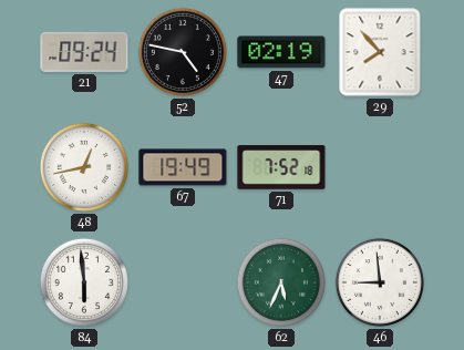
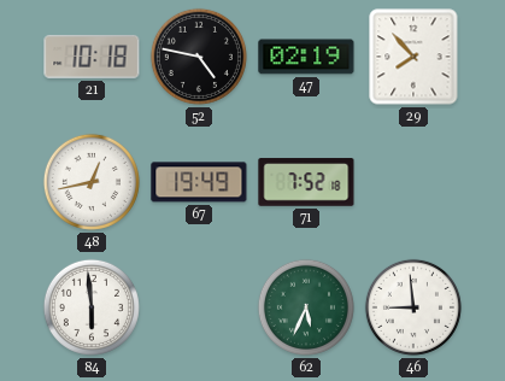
21: 09:24 -> 10:18
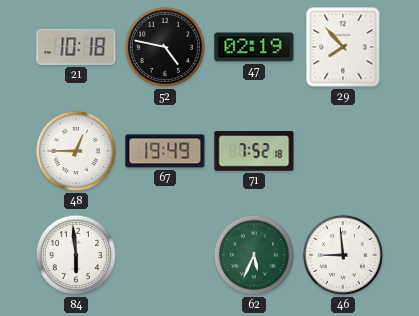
48: 12:43 -> 12:45
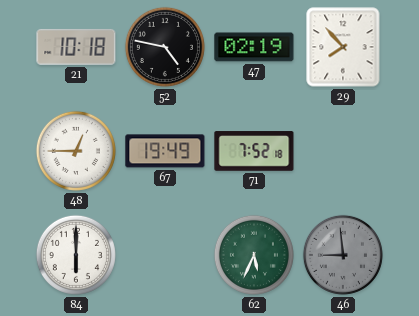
84: 5:59 -> 6:00
46 dial: white -> grey
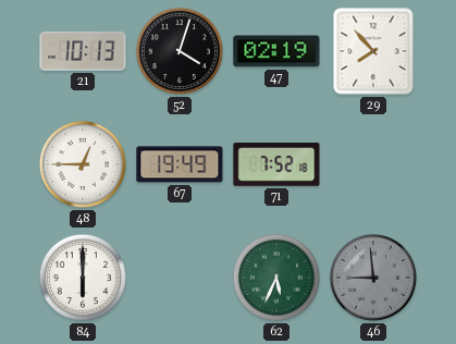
21: 10:18 -> 10:13
52: 4:47 -> 4:03
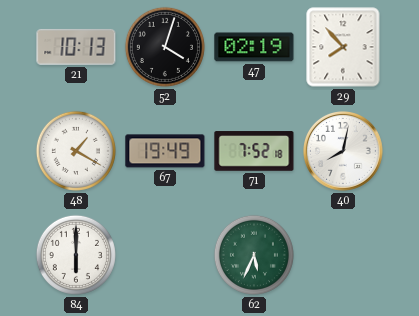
48: 12:45 -> 1:20
40: none -> 8:02
46: 8:59 -> none
